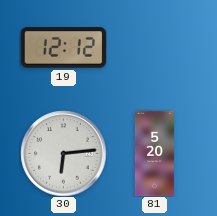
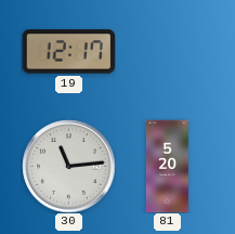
19: 12:12 -> 12:17
30: 6:14 -> 11:14
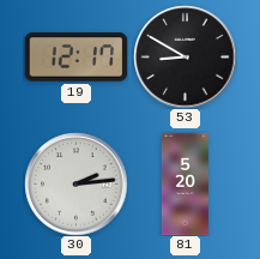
53: none -> 8:50
30: 11:14 -> 2:14
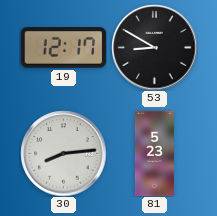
30: 2:14 -> 8:14
81: 5:20 -> 5:23
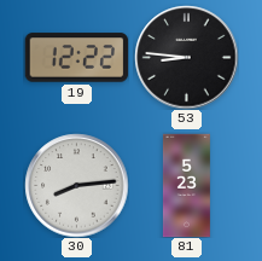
19: 12:17 -> 12:22
53: 8:50 -> 8:46
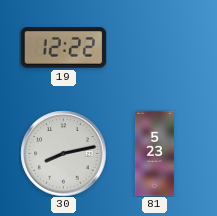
53: 8:46 -> none
30: 8:14 -> 8:13
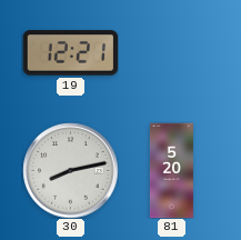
19: 12:22 -> 12:21
81: 5:23 -> 5:20
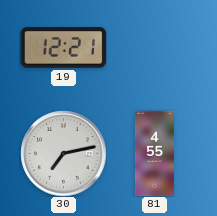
30: 8:13 -> 7:13
81: 5:20 -> 4:55
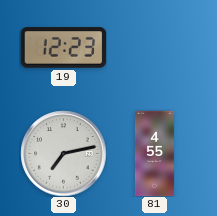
19: 12:21 -> 12:23
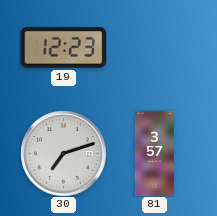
30: 7:13 -> 7:12
81: 4:55 -> 3:57
